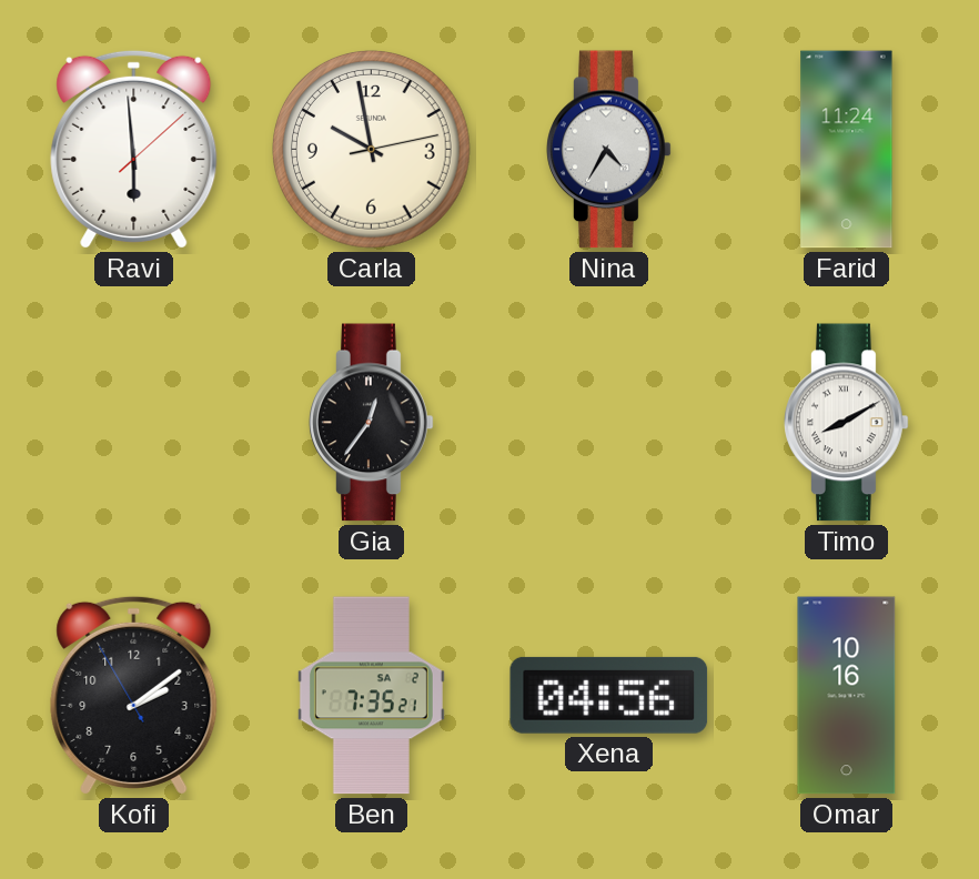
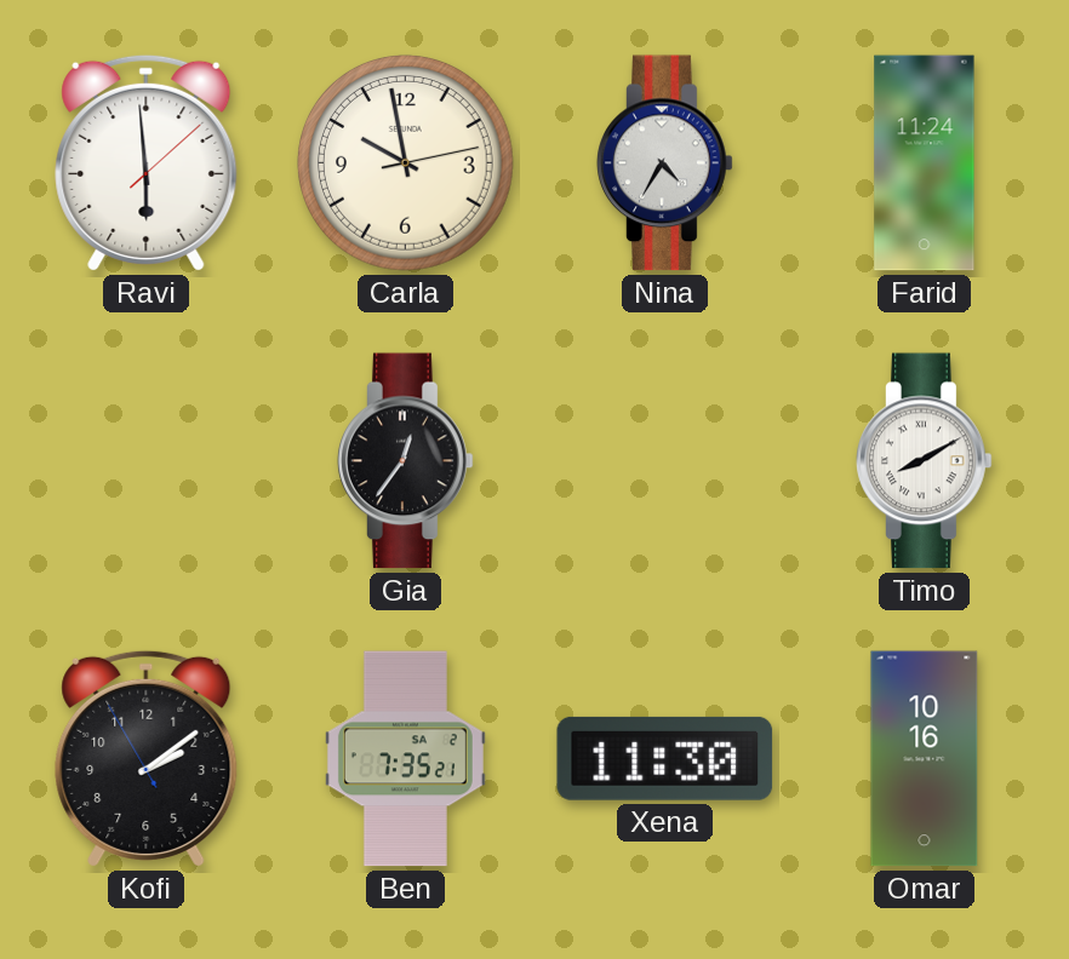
Xena: 04:56 -> 11:30
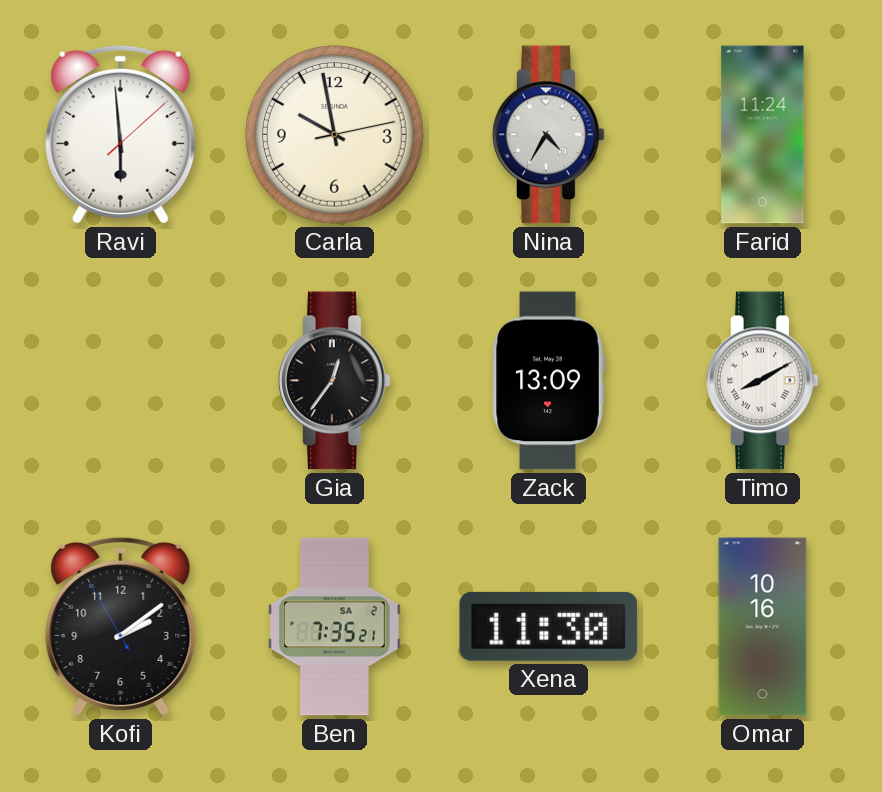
Zack: none -> 13:09
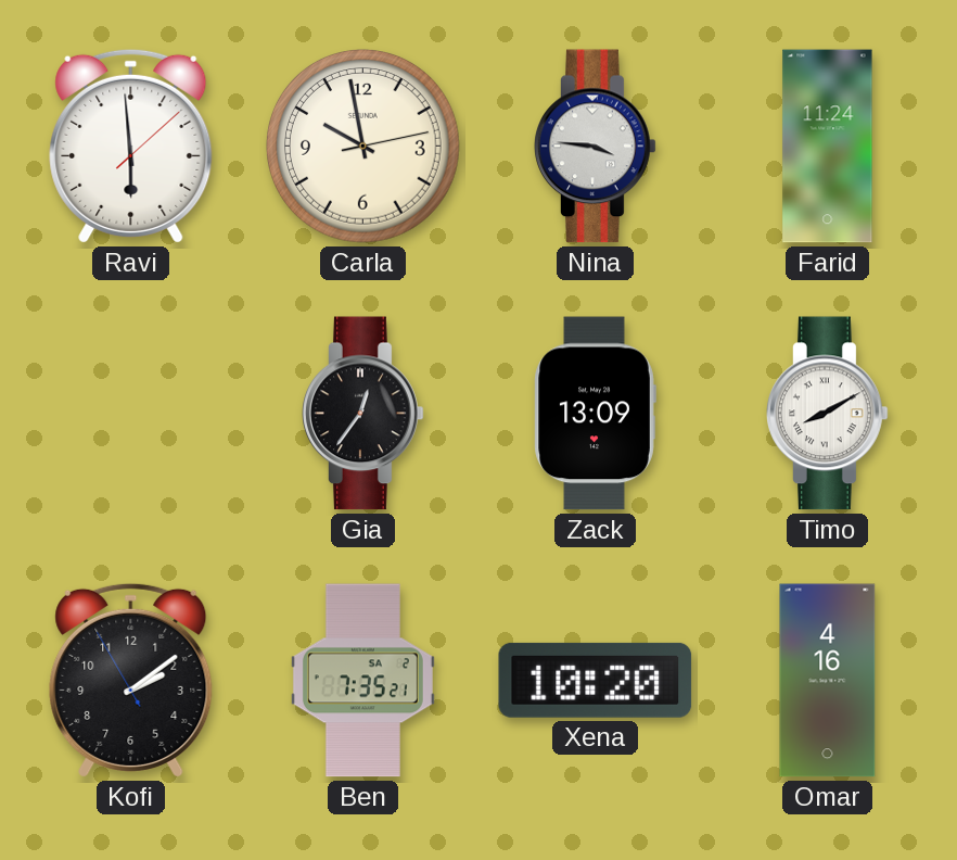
Nina: 4:35 -> 3:46
Xena: 11:30 -> 10:20
Omar: 10:16 -> 4:16
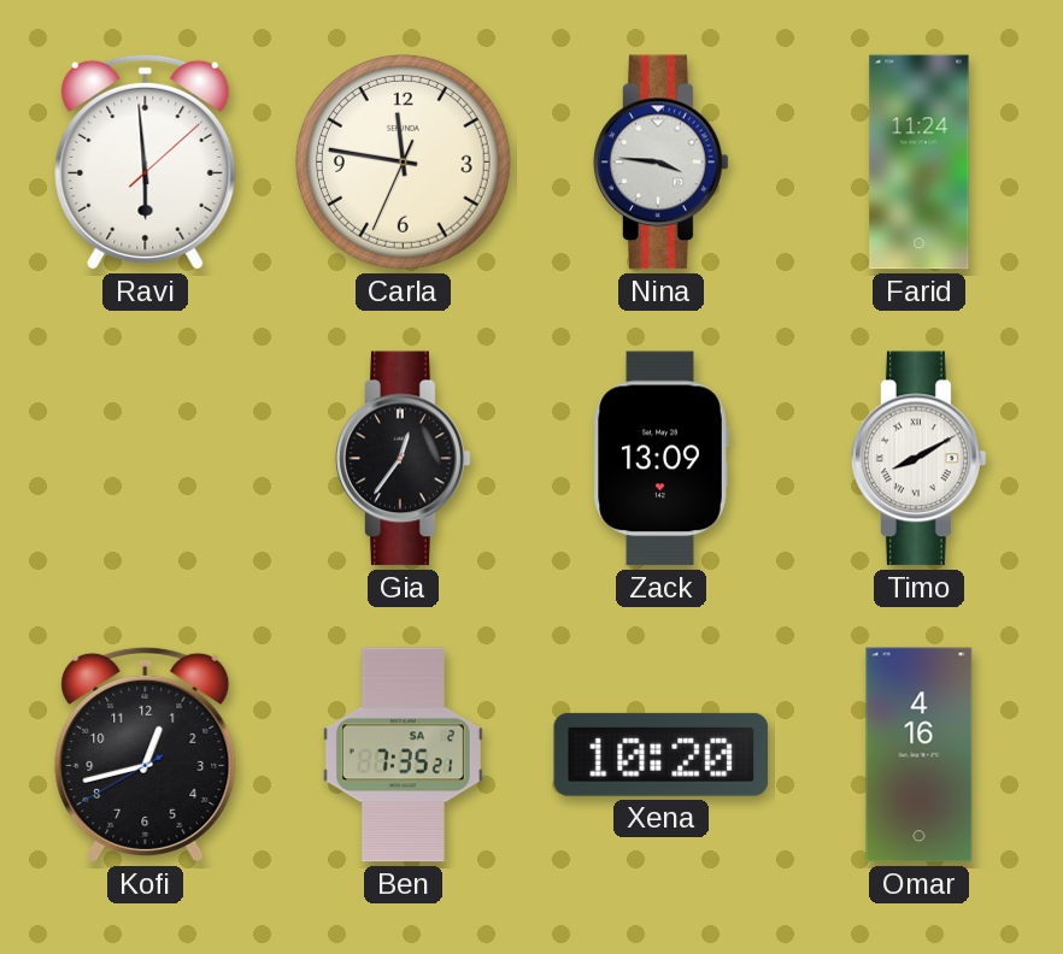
Carla: 9:58 -> 11:46
Kofi: 2:08 -> 12:42
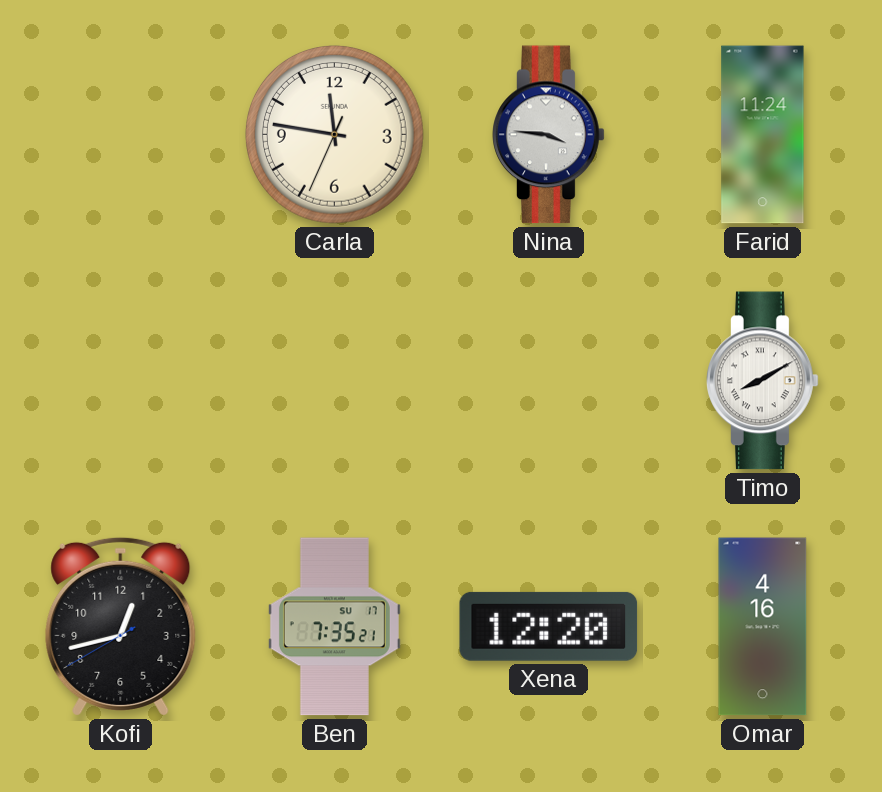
Ravi: 5:59 -> none
Gia: 12:36 -> none
Zack: 13:09 -> none
Ben date: SA 2 -> SU 17
Xena: 10:20 -> 12:20
